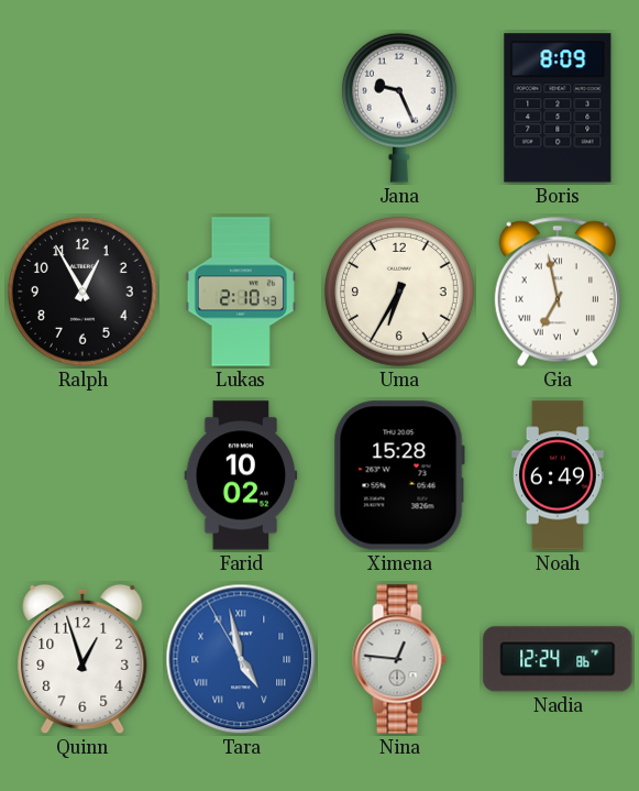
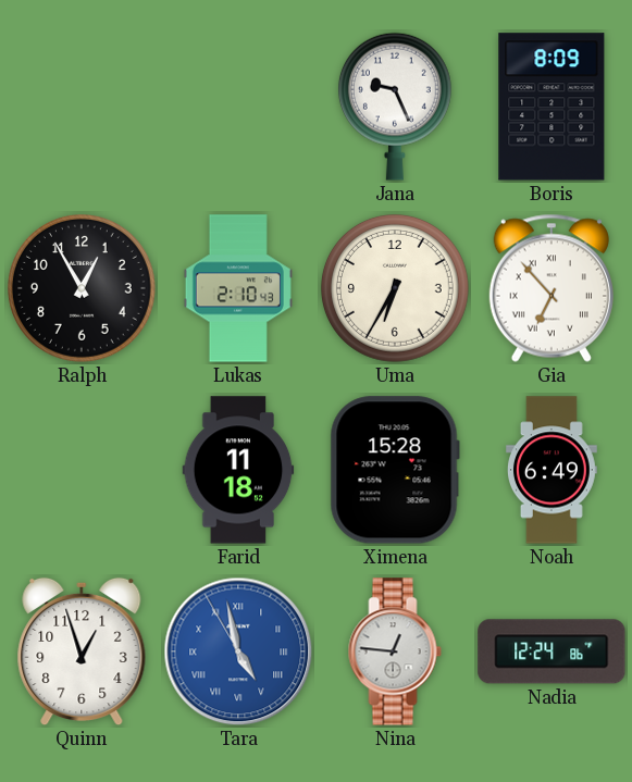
Gia: 6:58 -> 6:53
Farid: 10:02 -> 11:18
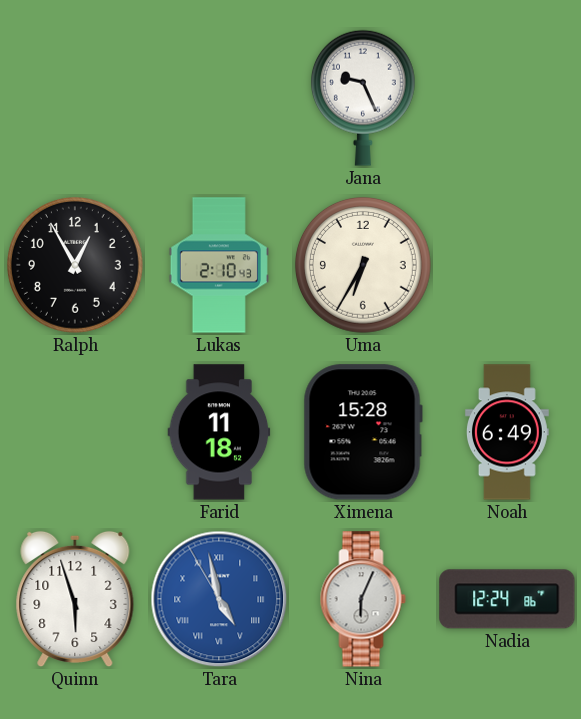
Boris: 8:09 -> none
Gia: 6:53 -> none
Quinn: 12:57 -> 5:57
Nina: 12:46 -> 6:04
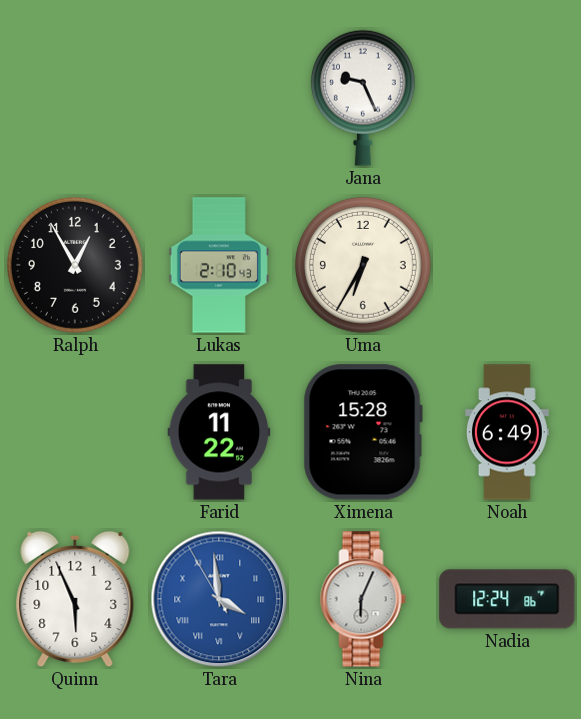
Farid: 11:18 -> 11:22
Quinn: 5:57 -> 5:56
Tara: 4:57 -> 3:58
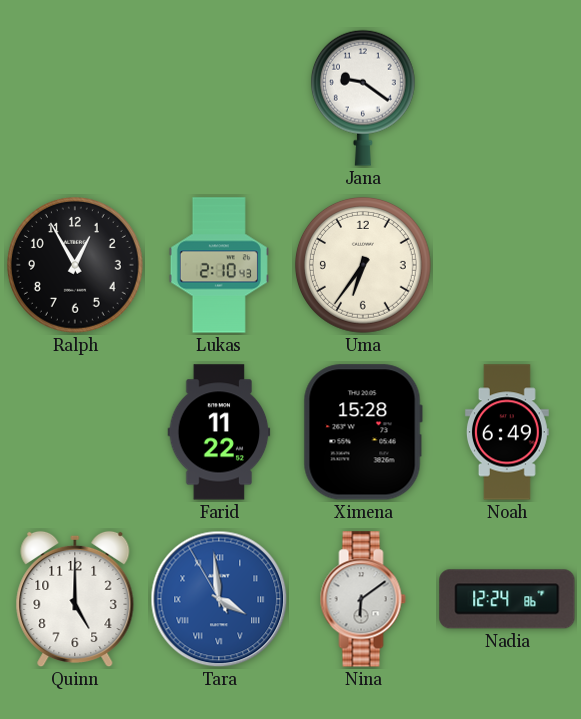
Jana: 9:26 -> 9:21
Uma: 6:35 -> 6:36
Quinn: 5:56 -> 5:00
Nina: 6:04 -> 6:09
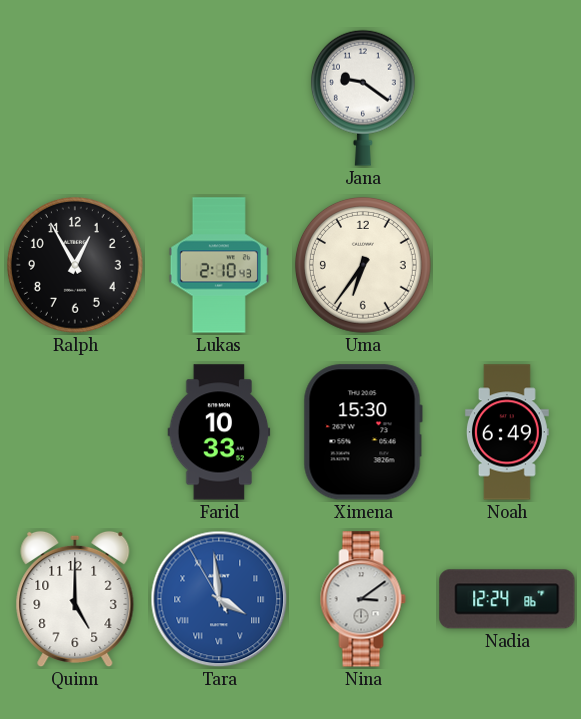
Farid: 11:22 -> 10:33
Ximena: 15:28 -> 15:30
Nina: 6:09 -> 3:09
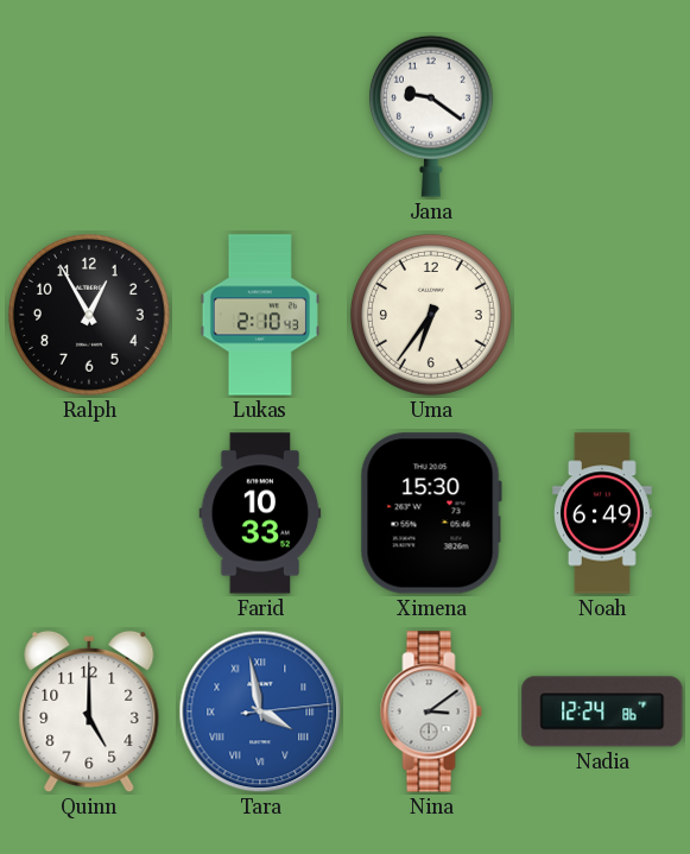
Tara: 3:58:55 -> 3:58:14
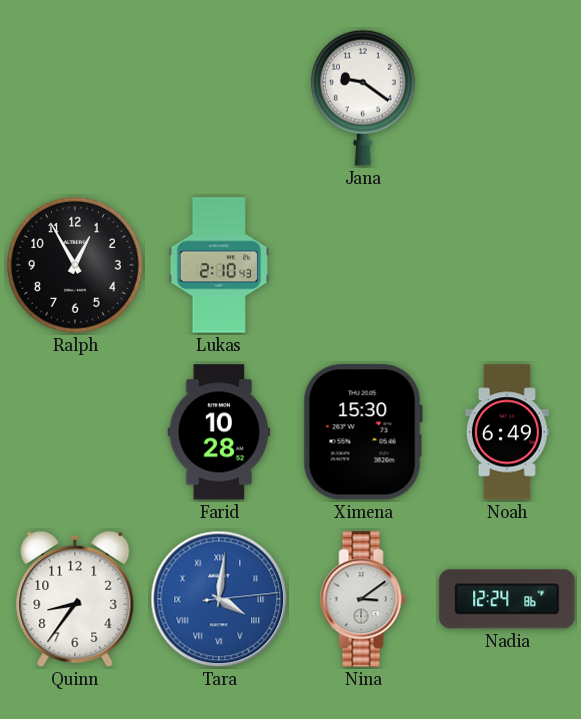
Uma: 6:36 -> none
Farid: 10:33 -> 10:28
Quinn: 5:00 -> 8:36
Tara: 3:58 -> 4:01
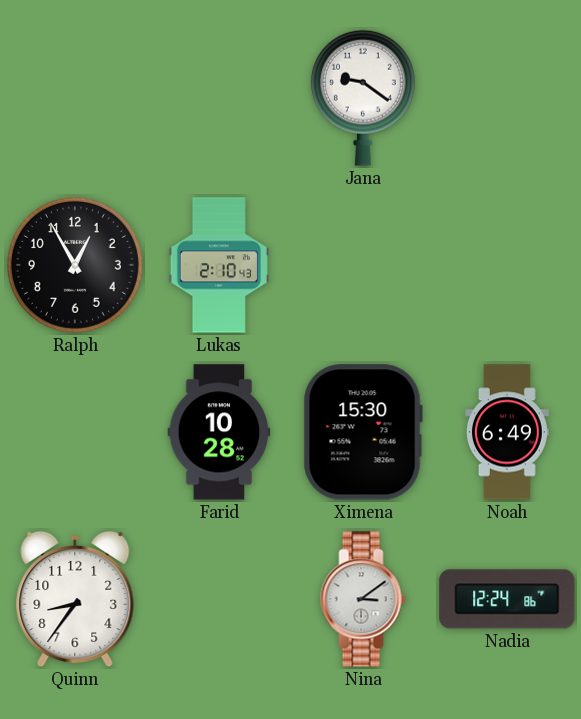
Tara: 4:01 -> none
